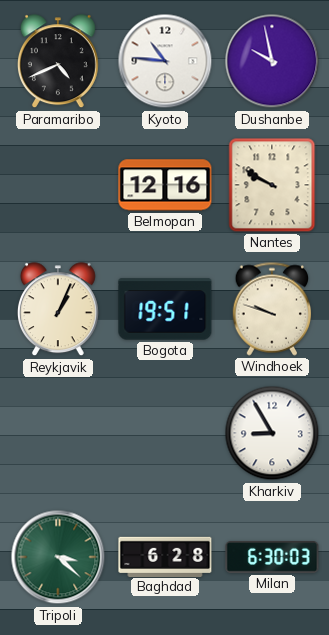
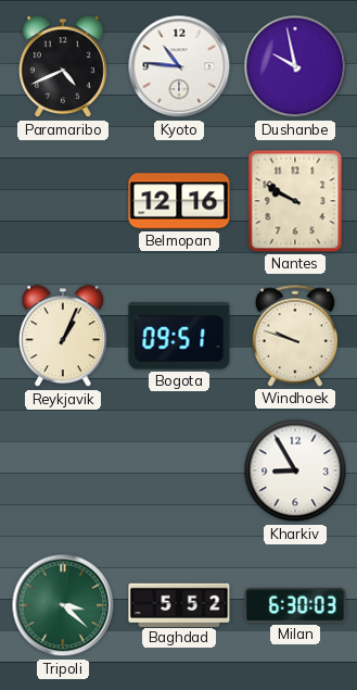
Bogota: 19:51 -> 09:51
Baghdad: 6:28 -> 5:52
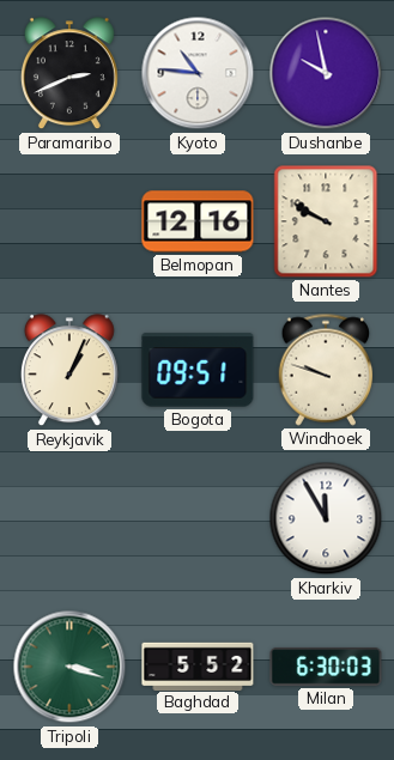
Paramaribo: 4:41 -> 2:41
Kharkiv: 8:55 -> 11:55
Tripoli: 3:22 -> 3:18
